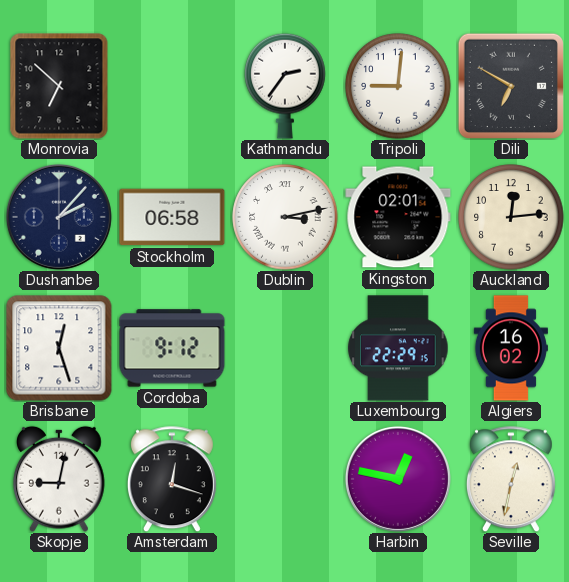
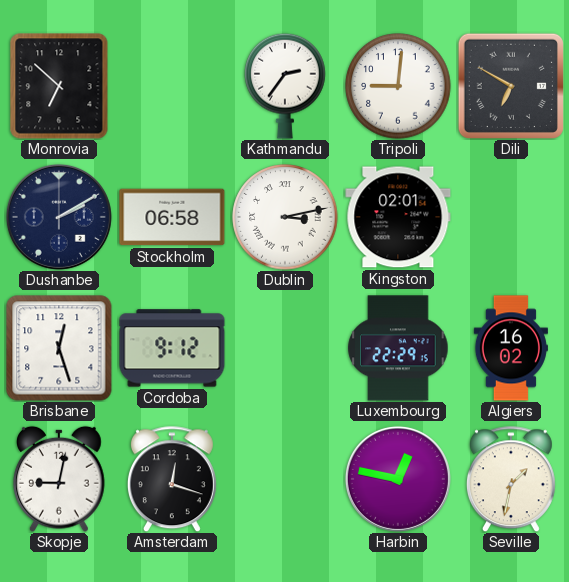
Dushanbe: 2:07 -> 2:10
Auckland: 12:14 -> none
Seville: 12:32 -> 1:32
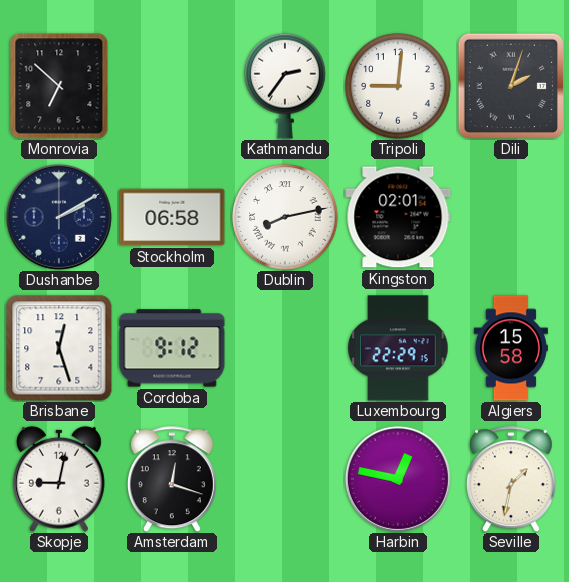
Dili: 6:50 -> 2:03
Dublin: 3:13 -> 8:13
Algiers: 16:02 -> 15:58
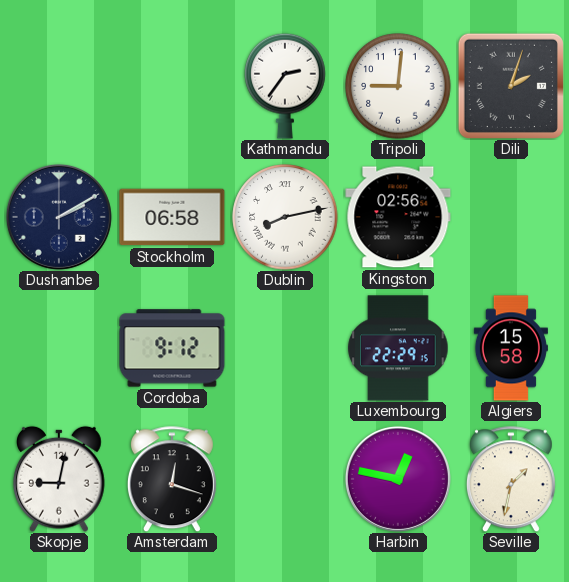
Monrovia: 6:52 -> none
Kingston: 02:01 -> 02:56
Brisbane: 12:27 -> none
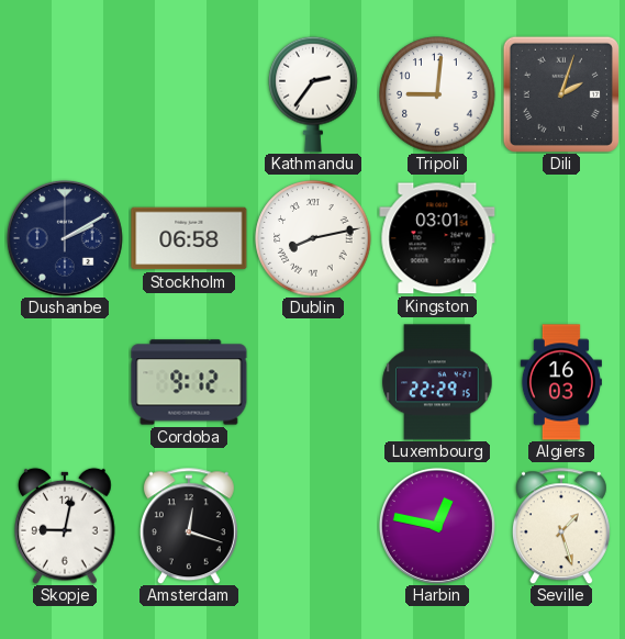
Kingston: 02:56 -> 03:01
Algiers: 15:58 -> 16:03
Seville: 1:32 -> 1:27
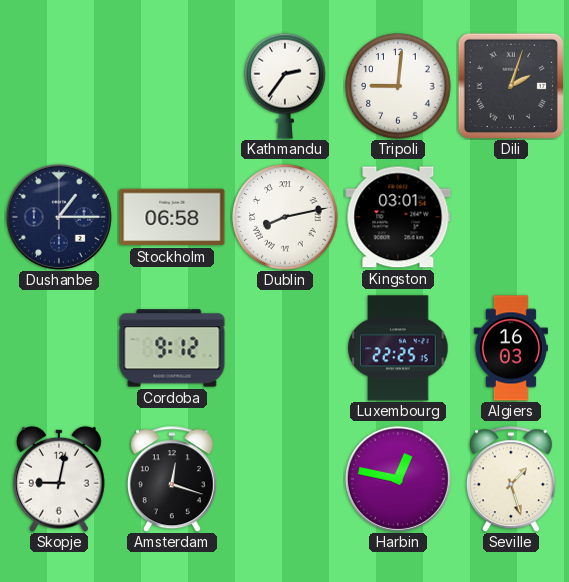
Dushanbe: 2:10 -> 1:15
Luxembourg: 22:29 -> 22:25
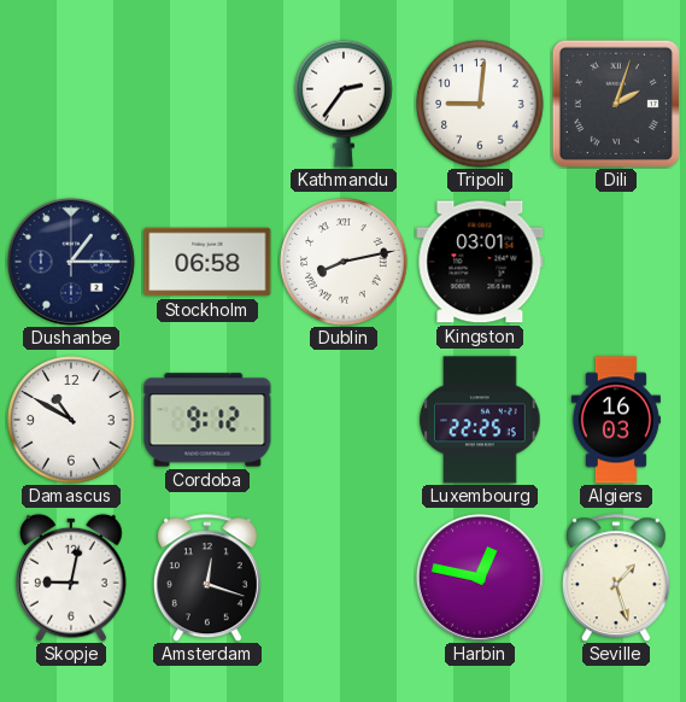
Damascus: none -> 10:50
